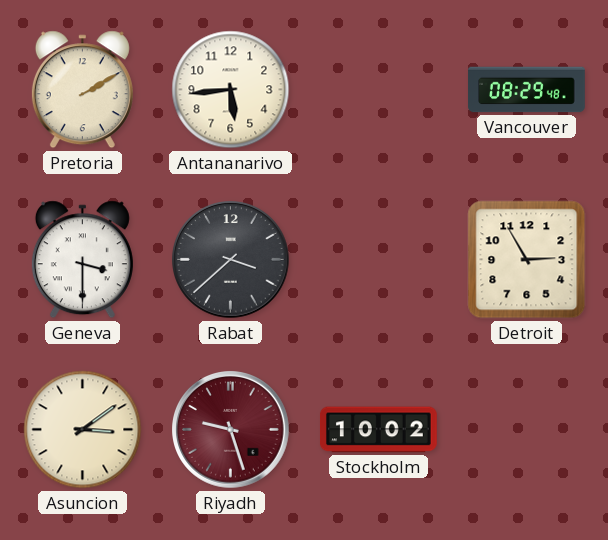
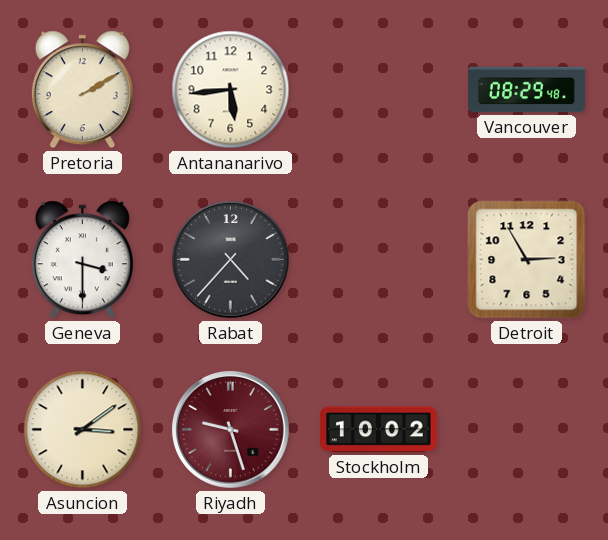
Rabat: 3:38 -> 4:37
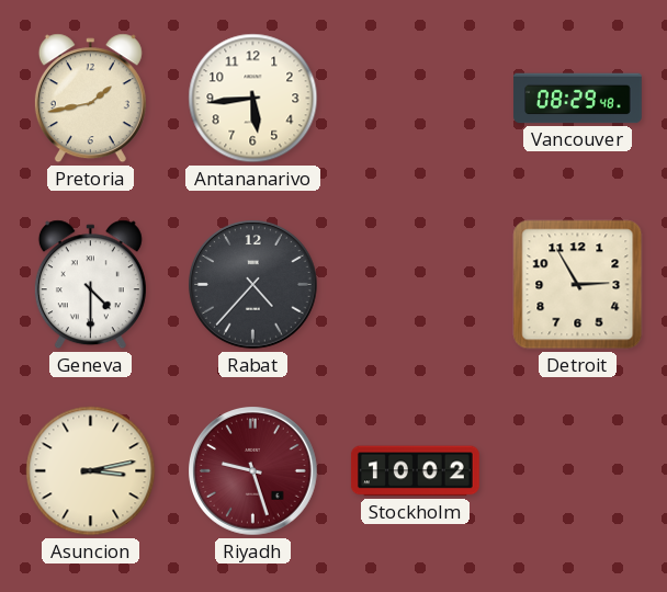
Pretoria: 2:10 -> 1:43
Geneva: 3:30 -> 4:30
Asuncion: 3:09 -> 3:13
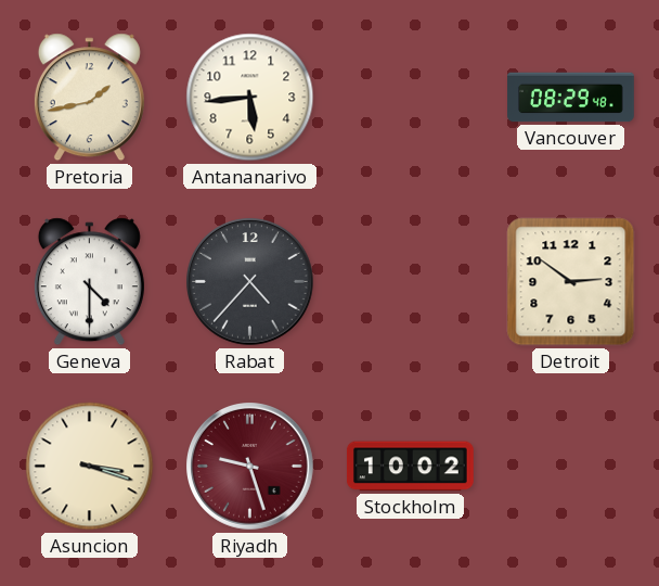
Detroit: 2:55 -> 2:51
Asuncion: 3:13 -> 3:18
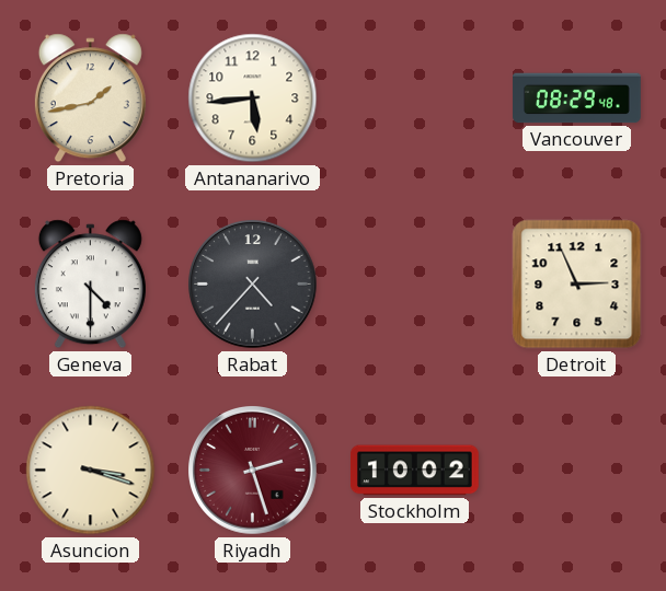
Detroit: 2:51 -> 2:56
Riyadh: 9:27 -> 2:27
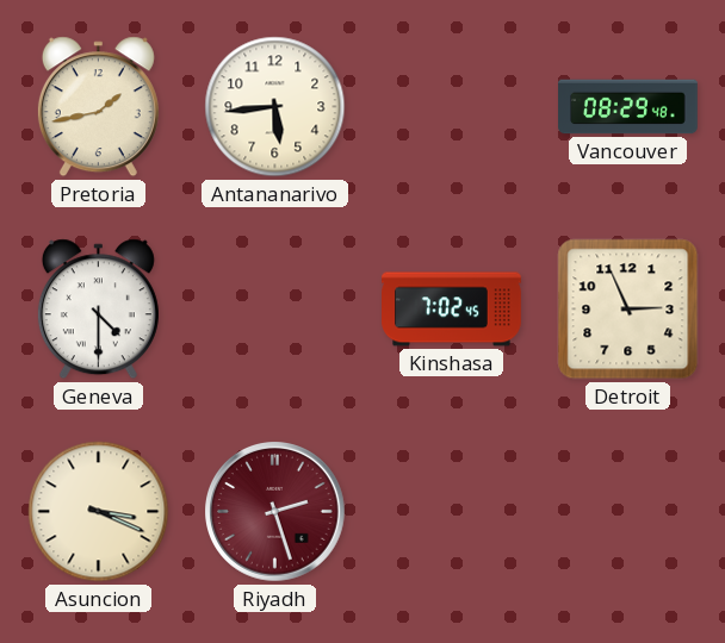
Rabat: 4:37 -> none
Kinshasa: none -> 7:02
Asuncion: 3:18 -> 3:19
Stockholm: 10:02 -> none
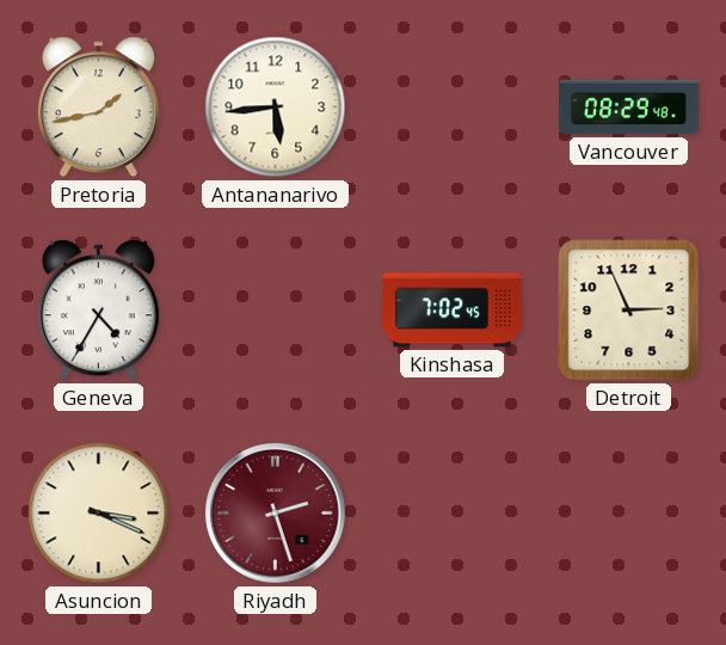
Geneva: 4:30 -> 4:35
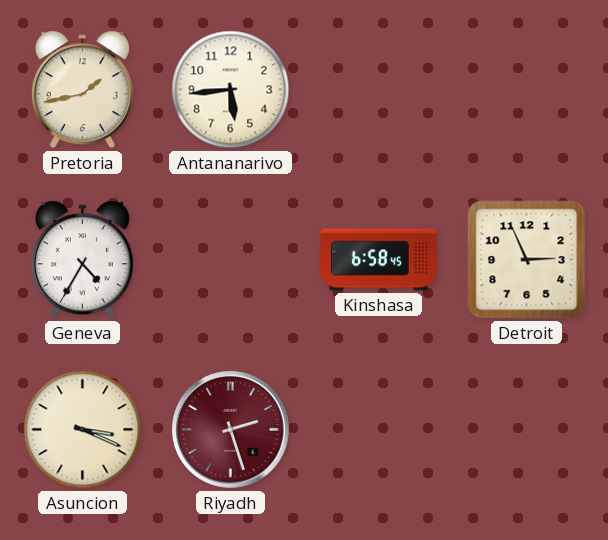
Vancouver: 08:29 -> none
Kinshasa: 7:02 -> 6:58
